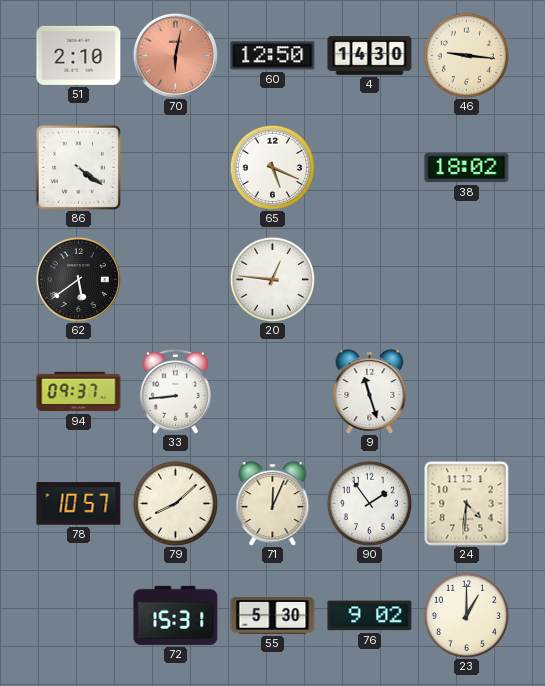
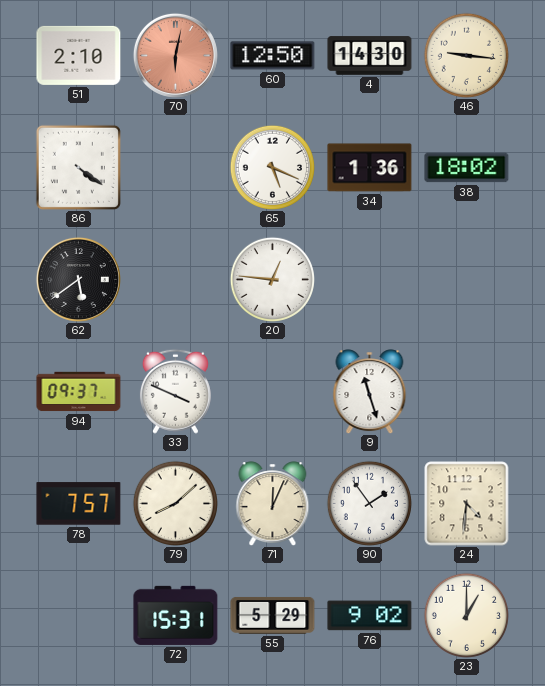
34: none -> 1:36
33: 8:44 -> 3:49
78: 10:57 -> 7:57
55: 5:30 -> 5:29
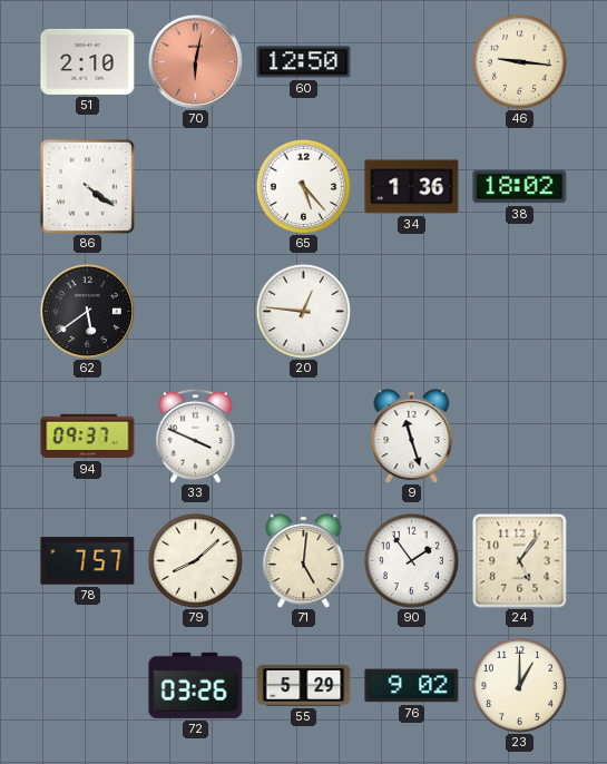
4: 14:30 -> none
65: 5:19 -> 5:23
71: 12:04 -> 5:01
24: 4:31 -> 5:06
72: 15:31 -> 03:26
